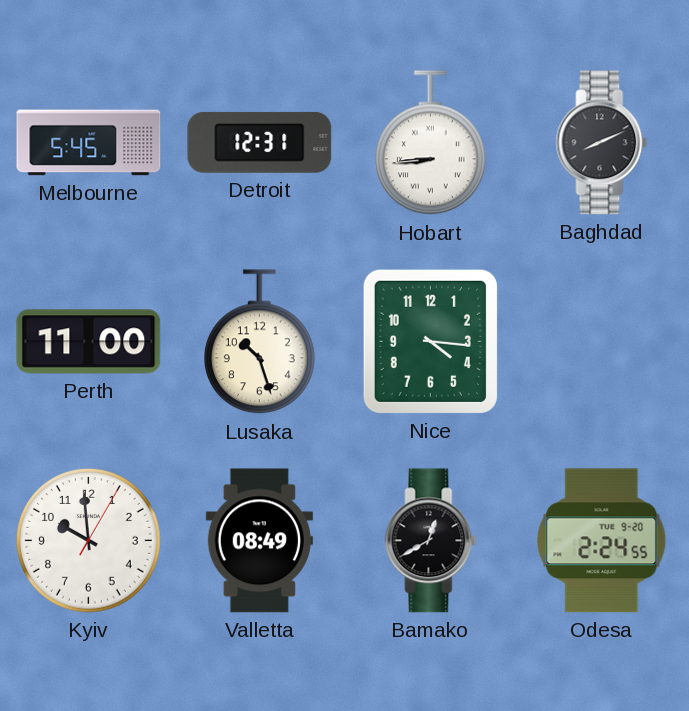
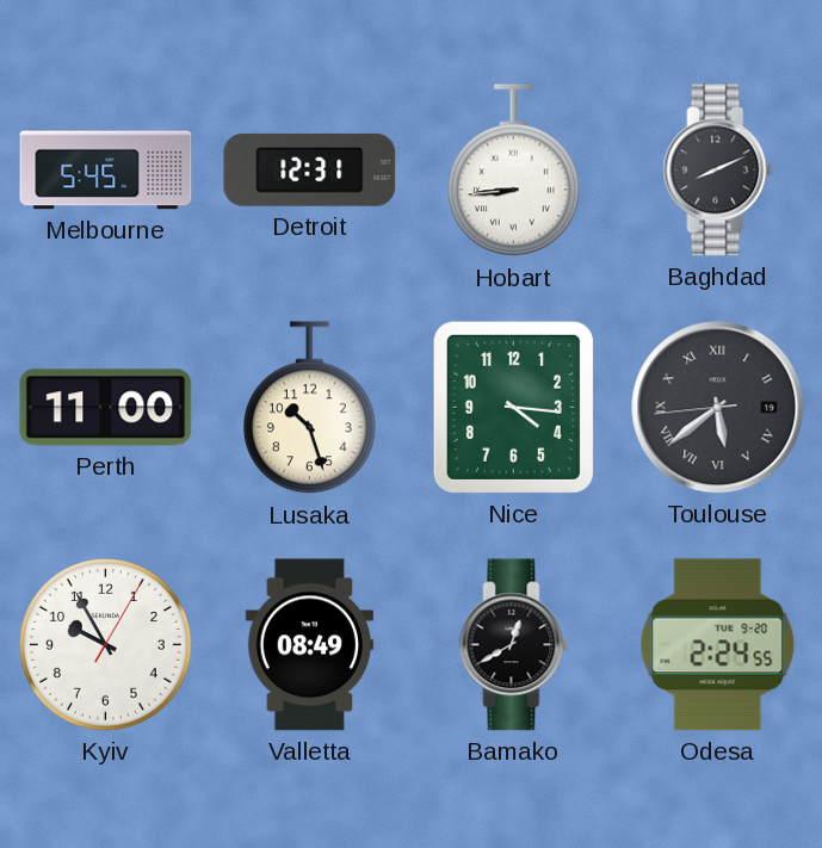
Toulouse: none -> 5:38
Kyiv: 9:59 -> 9:55
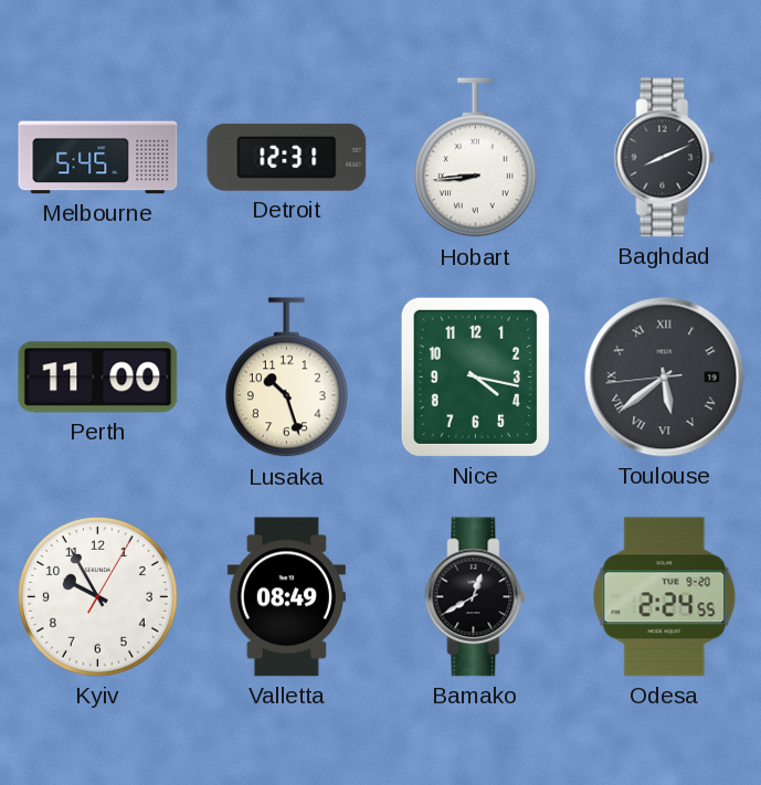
Nice: 4:16 -> 4:17
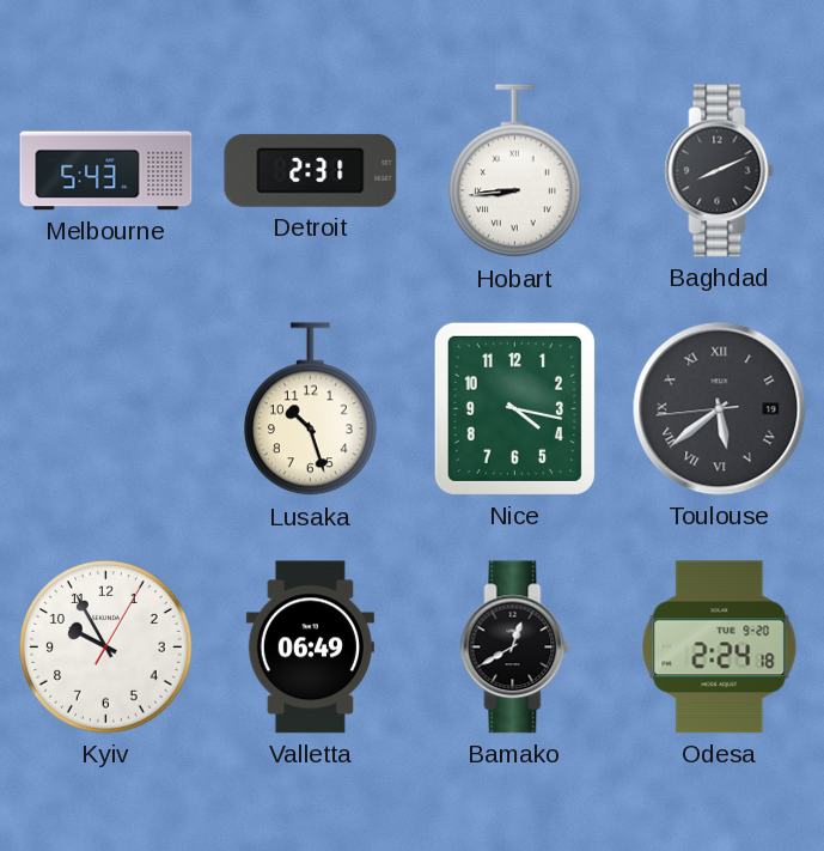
Melbourne: 5:45 -> 5:43
Detroit: 12:31 -> 2:31
Perth: 11:00 -> none
Valletta: 08:49 -> 06:49
Odesa: 2:24:55 -> 2:24:18
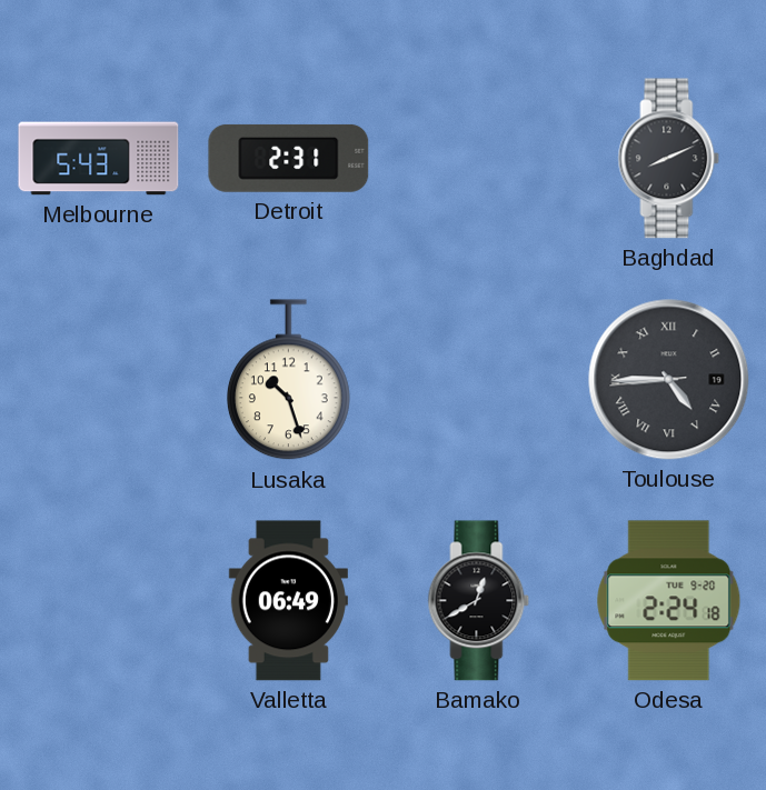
Hobart: 8:44 -> none
Nice: 4:17 -> none
Toulouse: 5:38 -> 4:44
Kyiv: 9:55 -> none
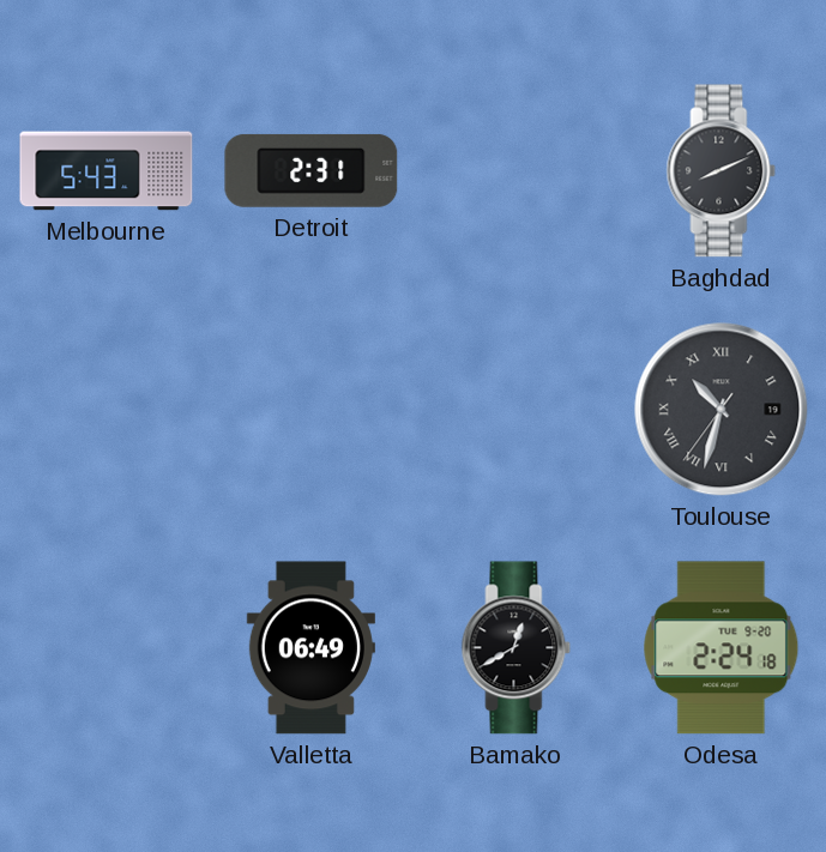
Lusaka: 10:27 -> none
Toulouse: 4:44 -> 10:32
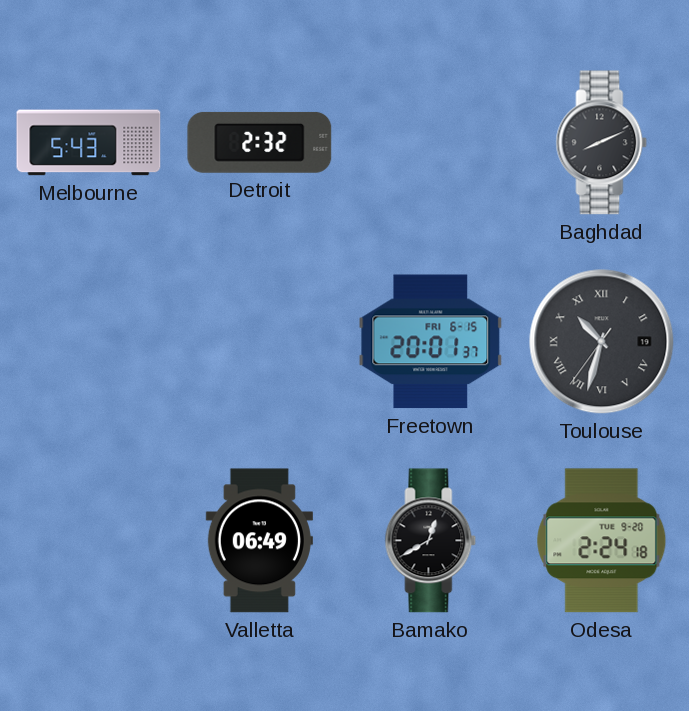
Detroit: 2:31 -> 2:32
Freetown: none -> 20:01
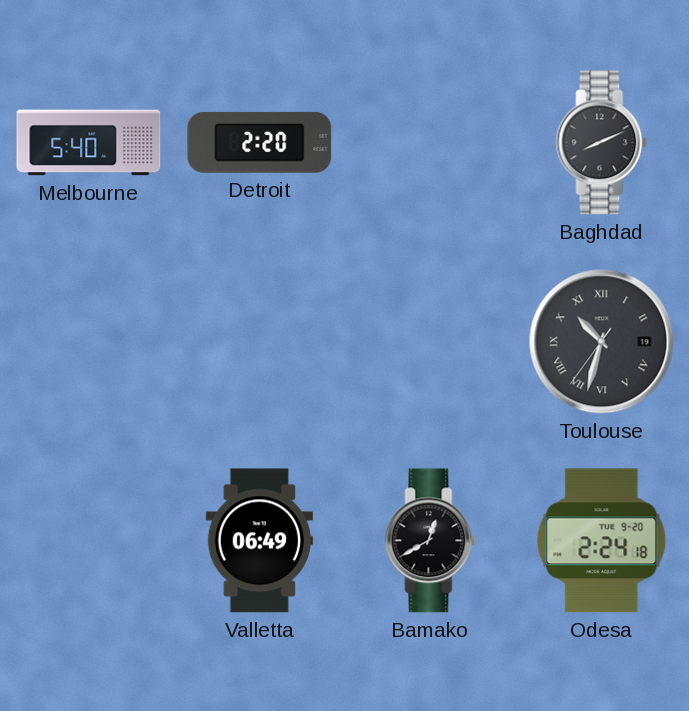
Melbourne: 5:43 -> 5:40
Detroit: 2:32 -> 2:20
Freetown: 20:01 -> none
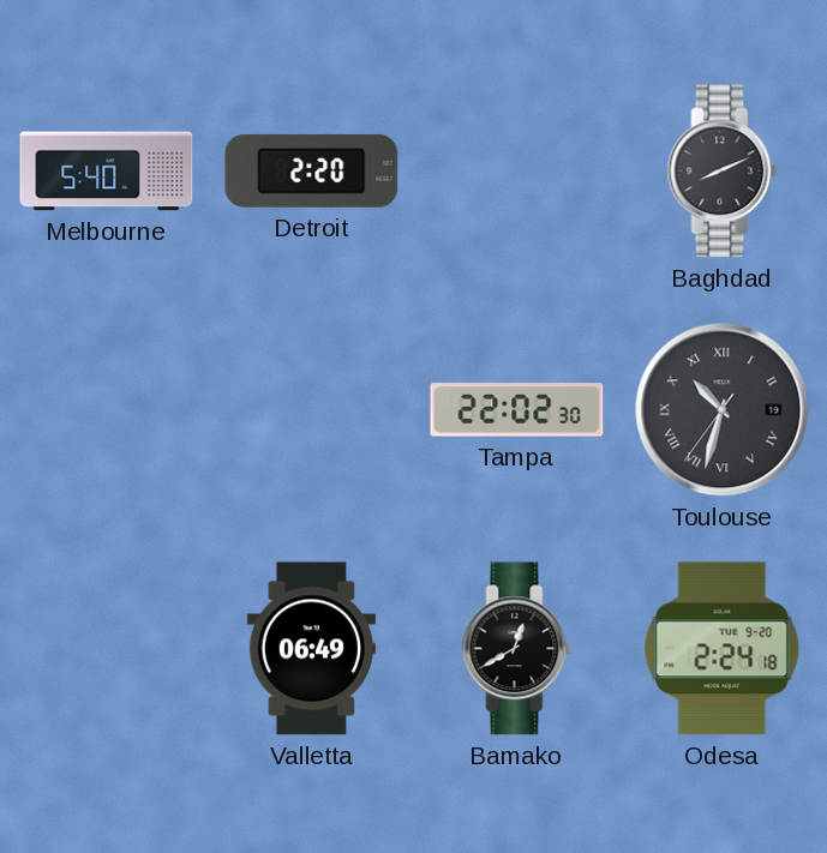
Tampa: none -> 22:02
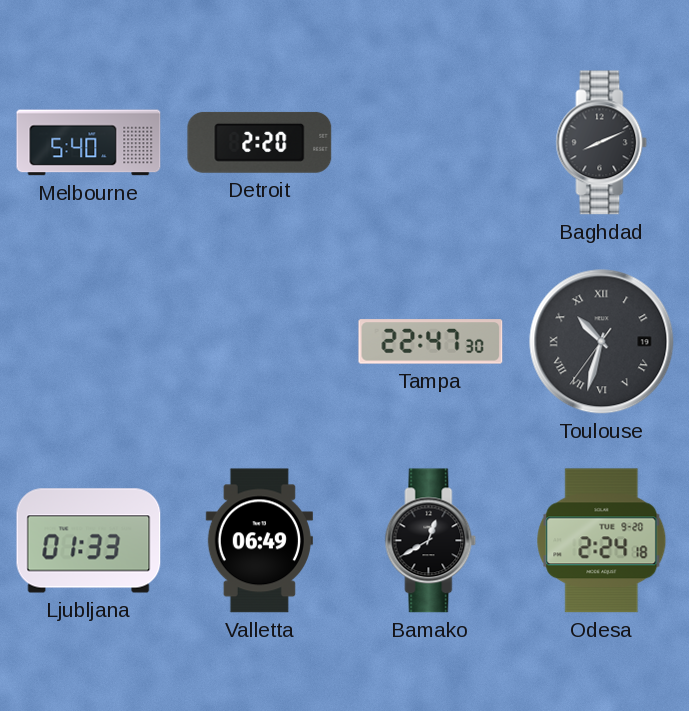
Tampa: 22:02 -> 22:47
Ljubljana: none -> 01:33
